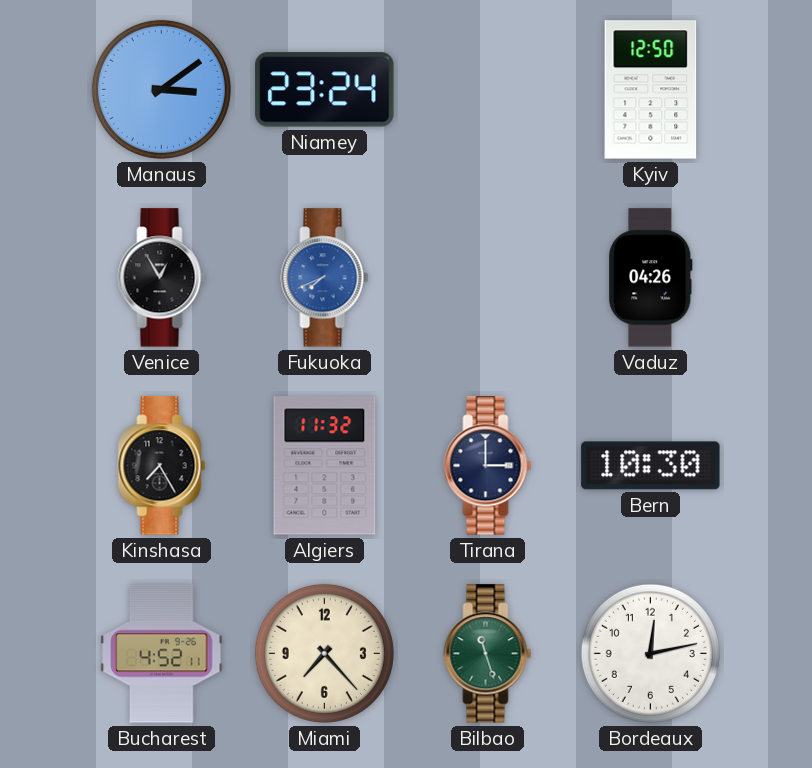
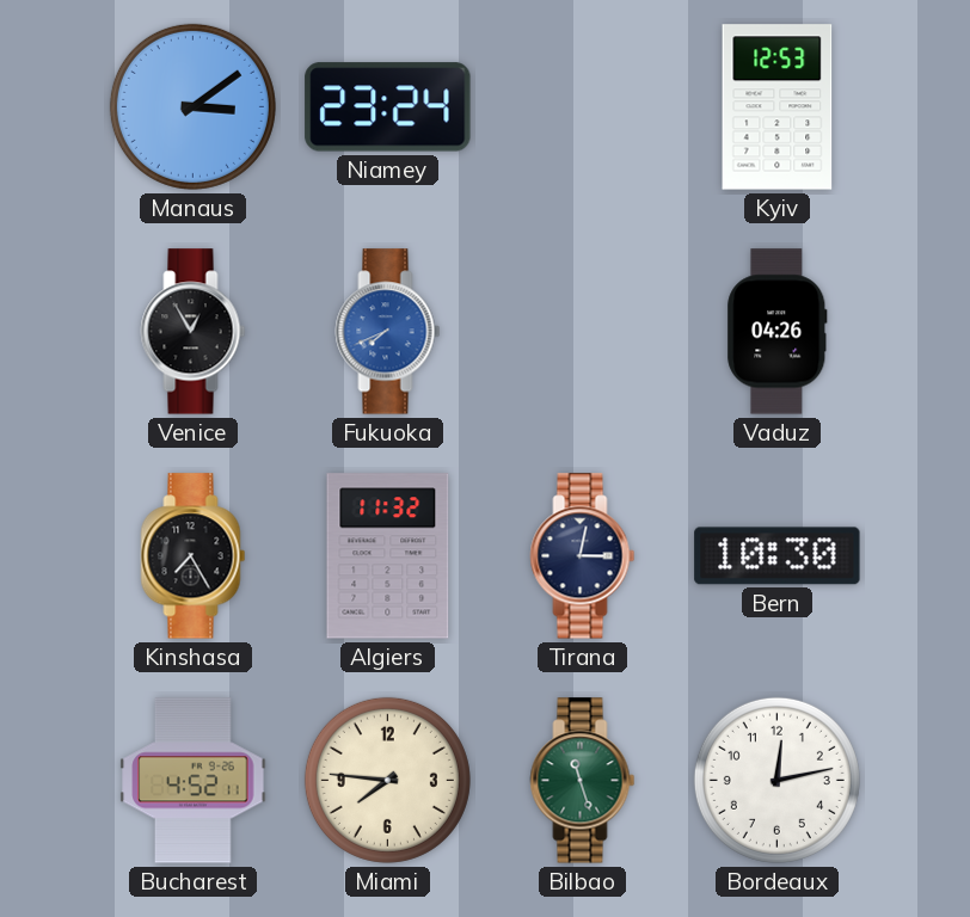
Kyiv: 12:50 -> 12:53
Tirana: 3:00 -> 3:02
Miami: 7:23 -> 7:46
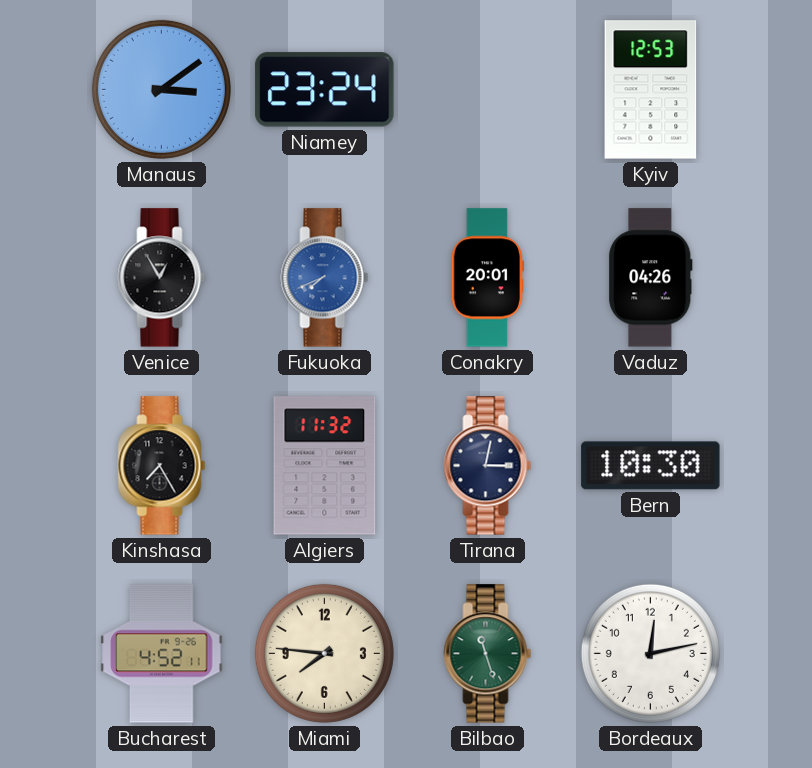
Conakry: none -> 20:01
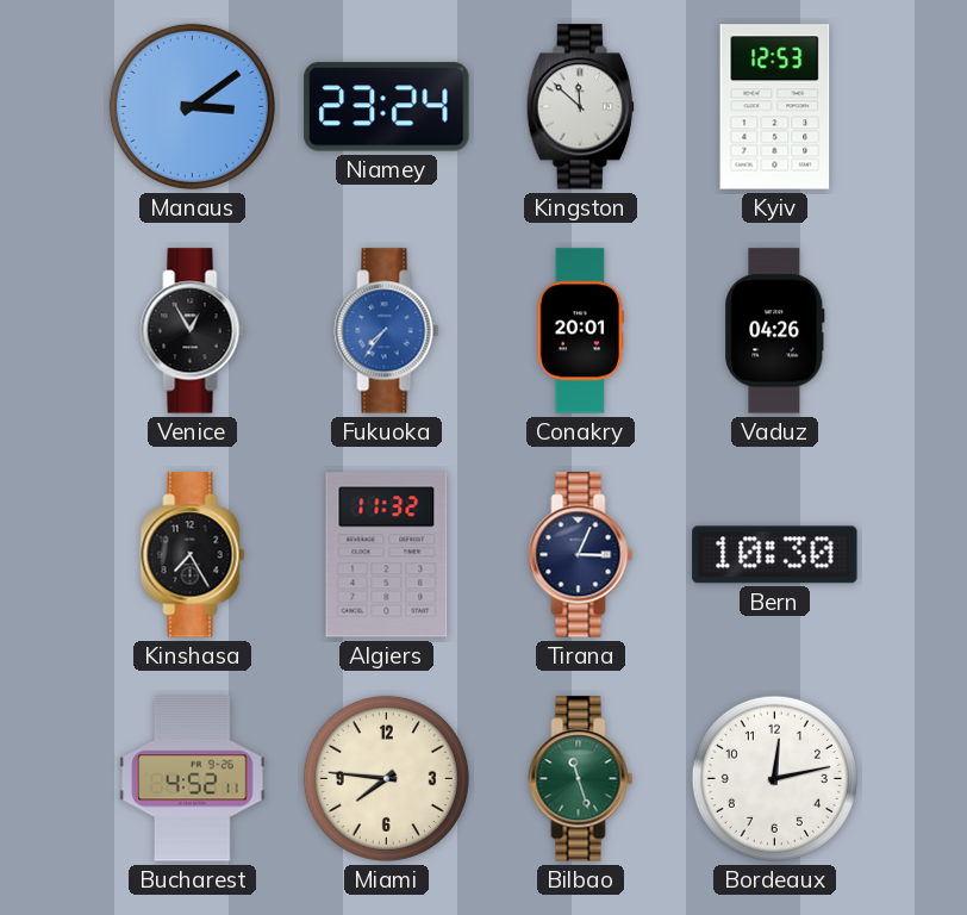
Kingston: none -> 11:52
Fukuoka: 7:41 -> 7:36
Tirana: 3:02 -> 3:04
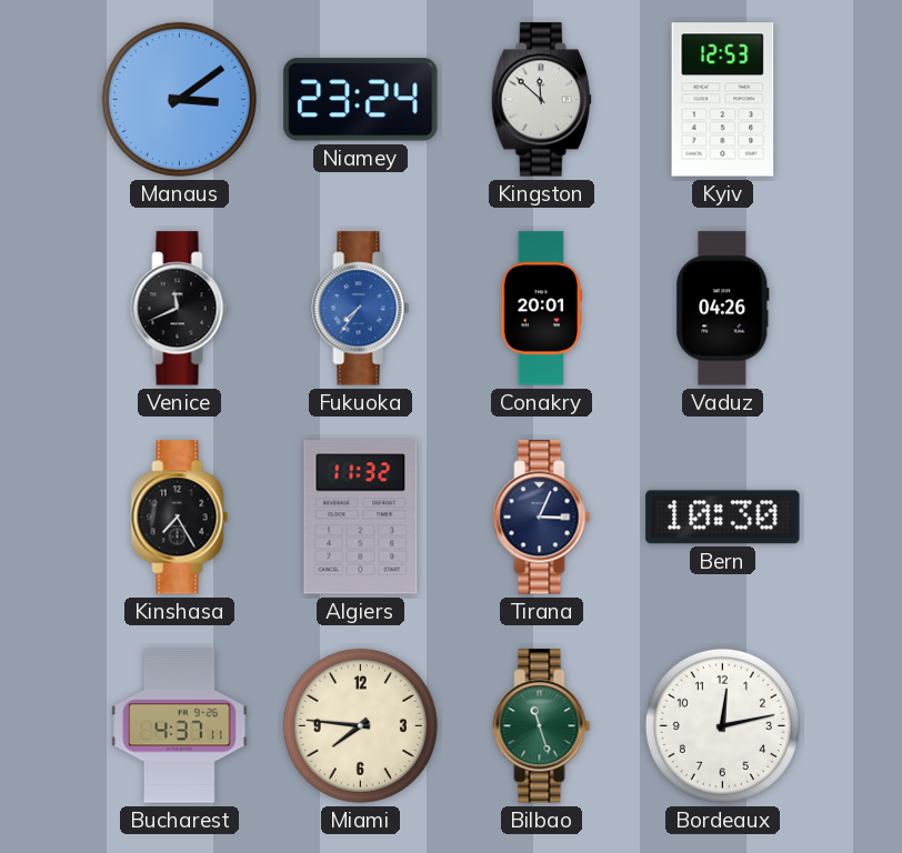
Venice: 12:55 -> 11:41
Bucharest: 4:52 -> 4:37
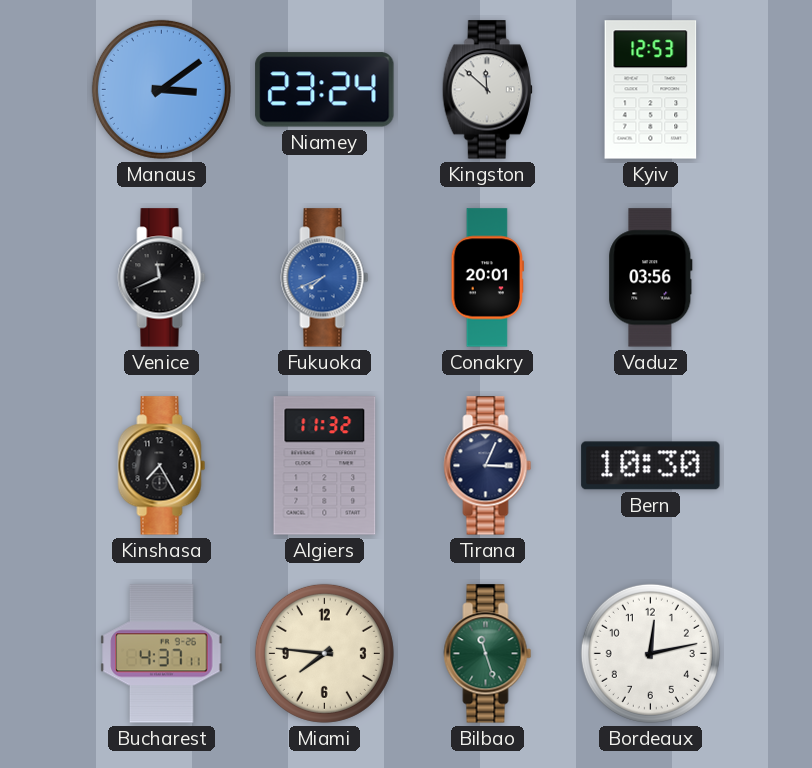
Fukuoka: 7:36 -> 7:41
Vaduz: 04:26 -> 03:56
